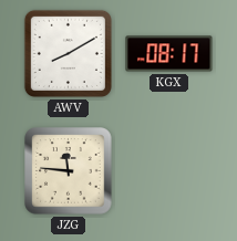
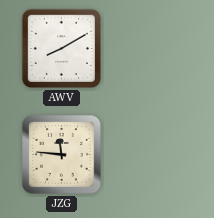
KGX: 08:17 -> none
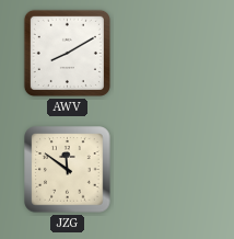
JZG: 11:46 -> 11:51
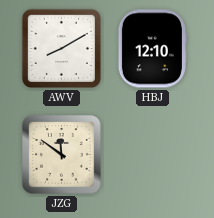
HBJ: none -> 12:10
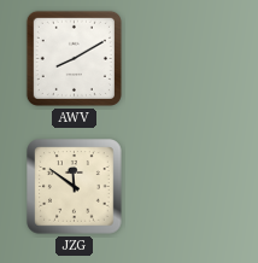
HBJ: 12:10 -> none
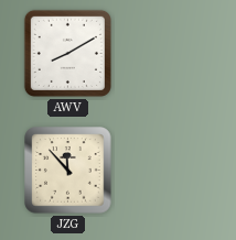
JZG: 11:51 -> 11:53
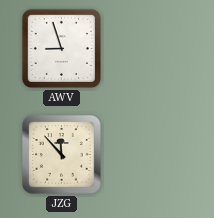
AWV: 8:10 -> 8:57
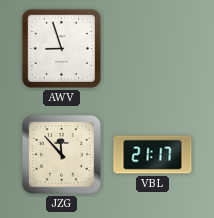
VBL: none -> 21:17
